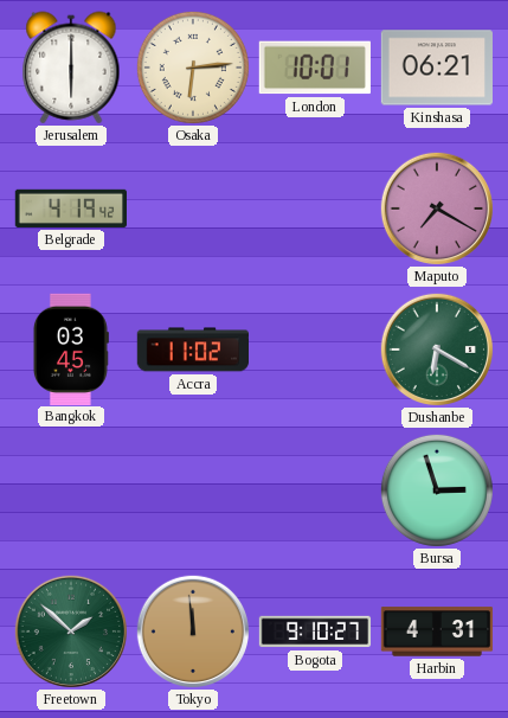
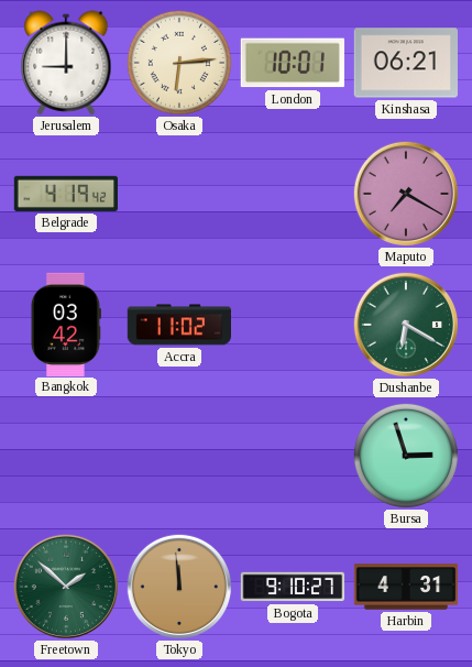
Jerusalem: 6:00 -> 9:00
Bangkok: 03:45 -> 03:42
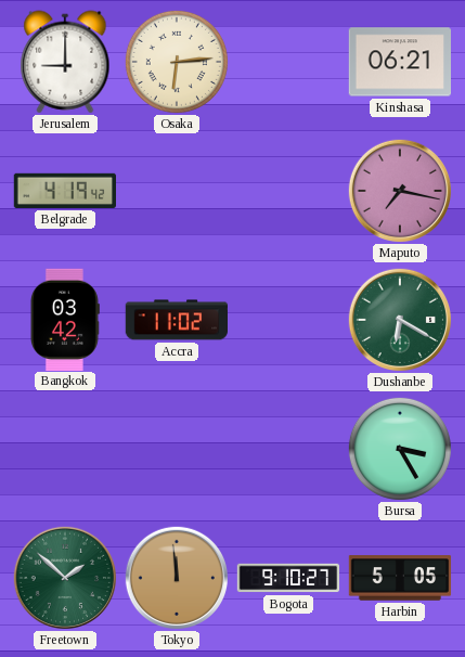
London: 10:01 -> none
Maputo: 7:20 -> 7:17
Bursa: 2:57 -> 3:25
Harbin: 4:31 -> 5:05
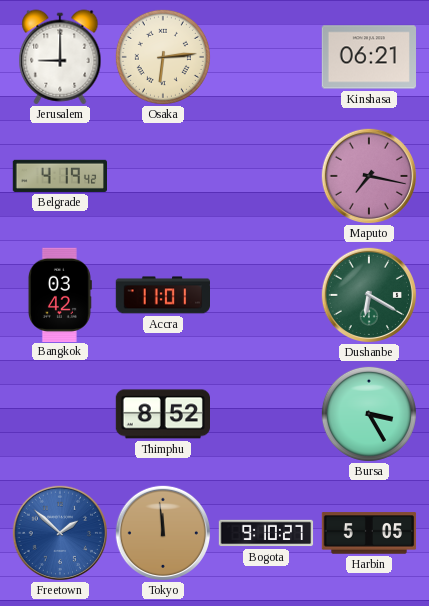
Accra: 11:02 -> 11:01
Thimphu: none -> 8:52
Freetown dial: green -> blue
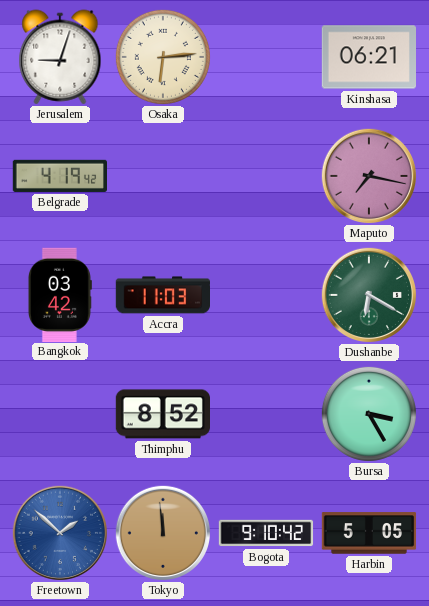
Jerusalem: 9:00 -> 9:03
Accra: 11:01 -> 11:03
Bogota: 9:10:27 -> 9:10:42
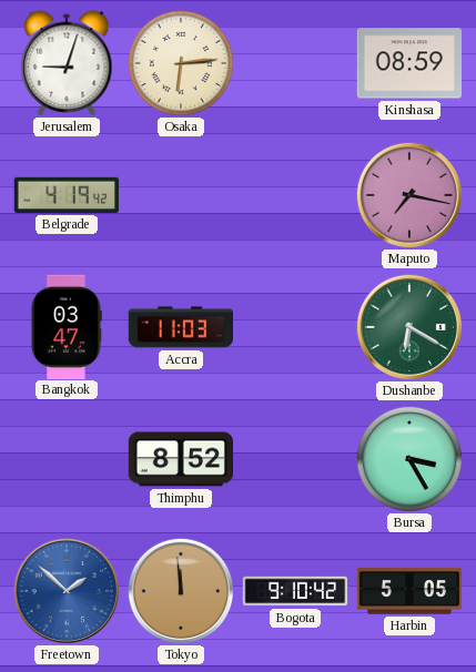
Kinshasa: 06:21 -> 08:59
Bangkok: 03:42 -> 03:47
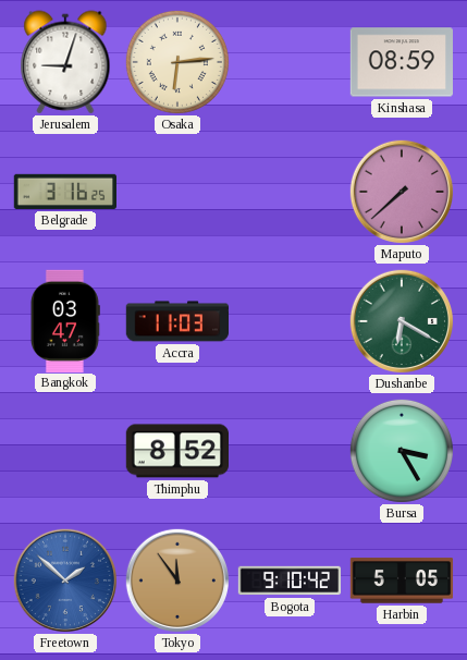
Belgrade: 4:19 -> 3:16
Maputo: 7:17 -> 7:38
Tokyo: 11:59 -> 11:54
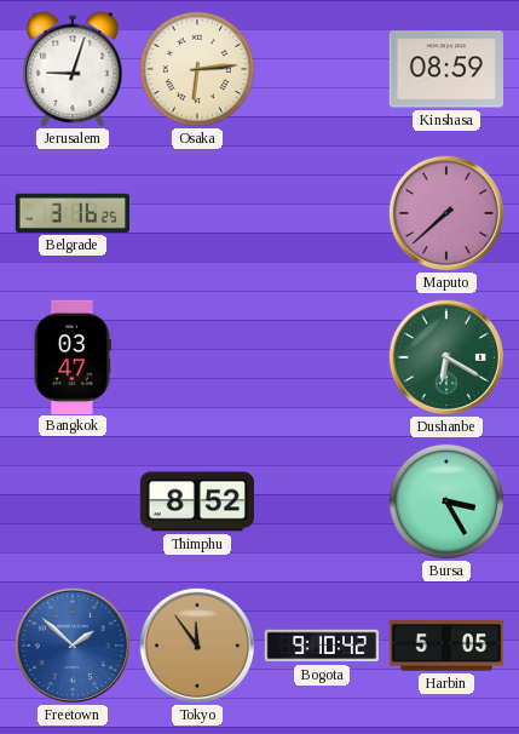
Accra: 11:03 -> none
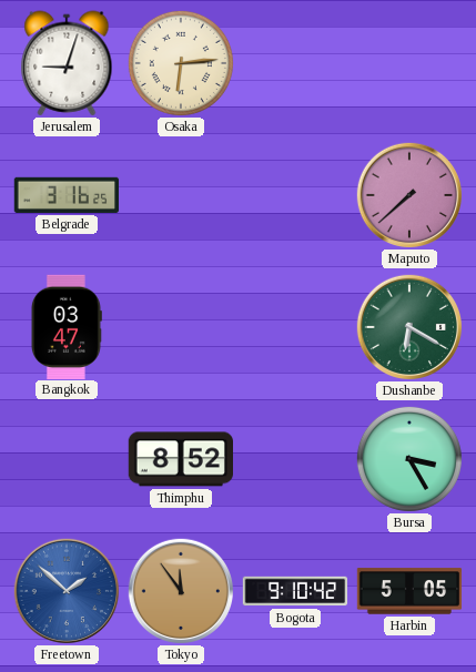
Kinshasa: 08:59 -> none
